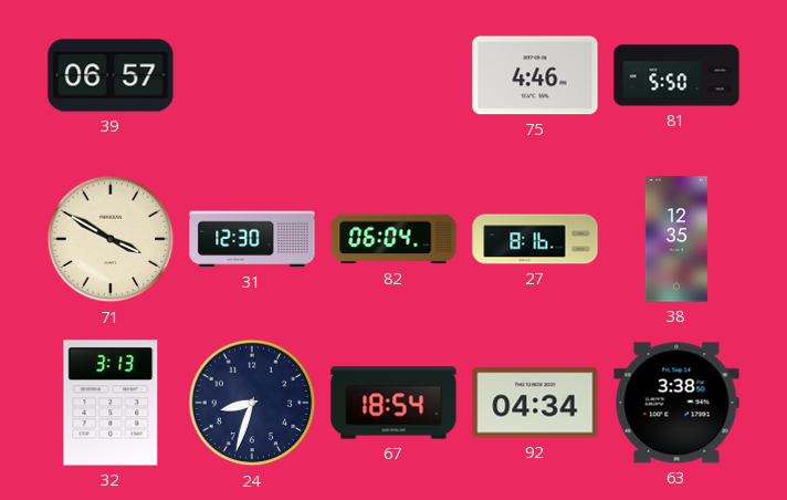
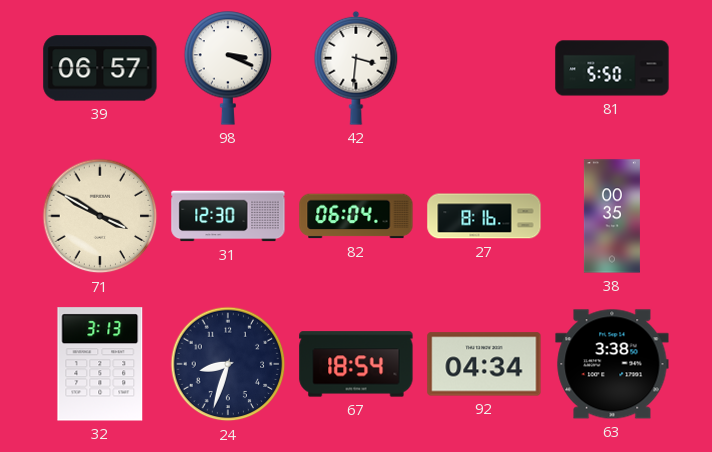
98: none -> 3:19
42: none -> 3:31
75: 4:46 -> none
38: 12:35 -> 00:35
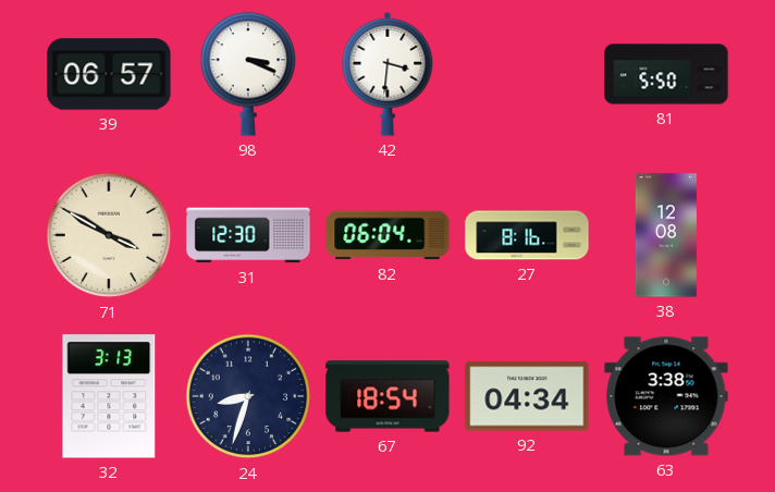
38: 00:35 -> 12:08
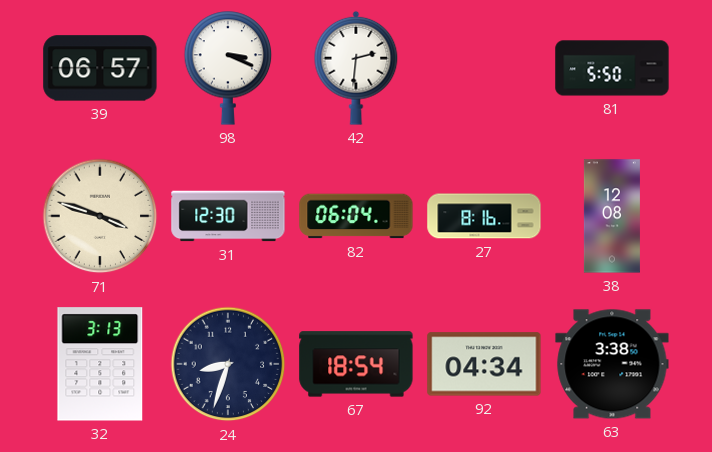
42: 3:31 -> 2:31
71: 3:50 -> 3:48
